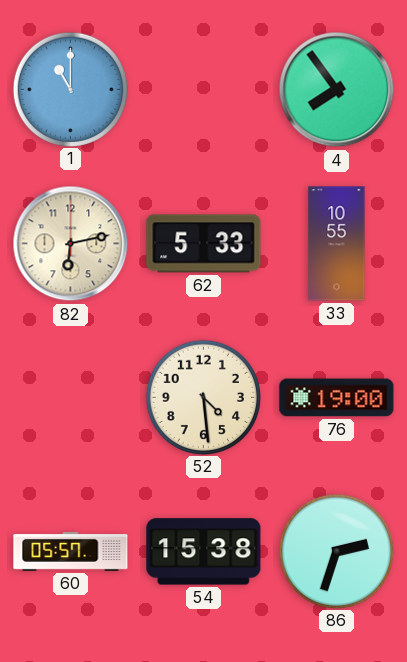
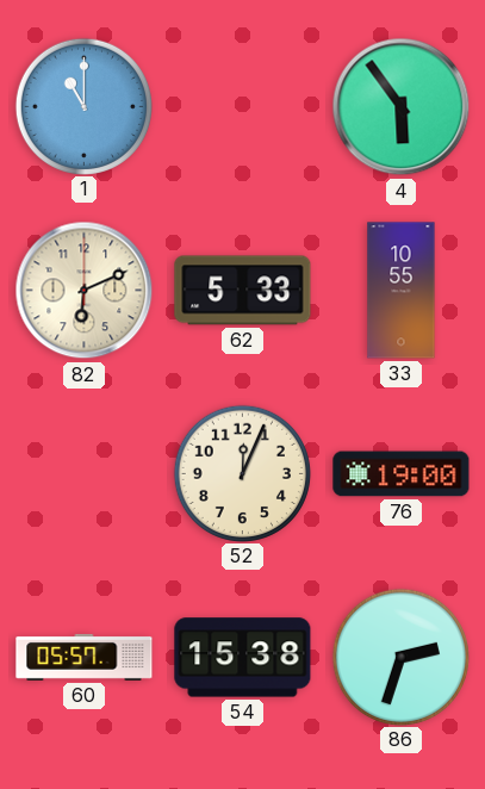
4: 7:54 -> 5:54
82: 6:13 -> 6:11
52: 4:29 -> 12:04
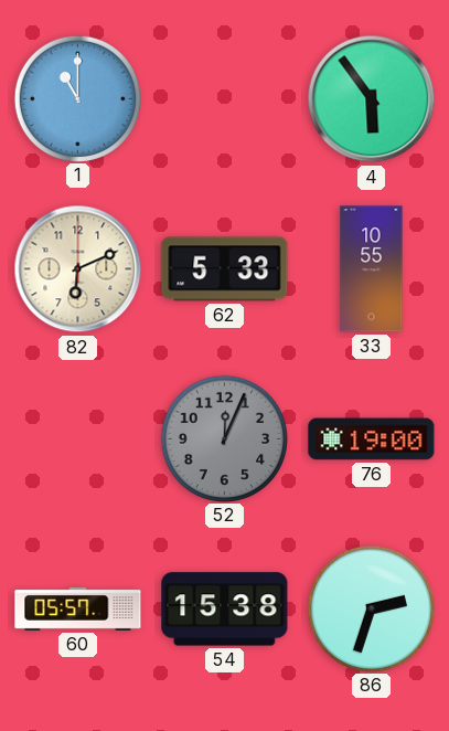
52 dial: cream -> grey
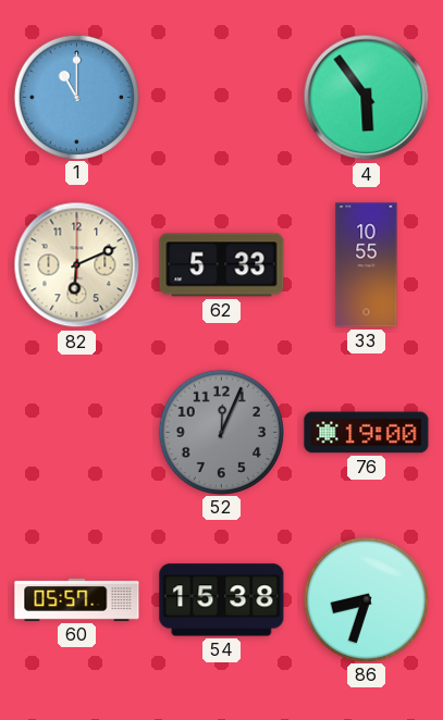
86: 2:33 -> 8:33
